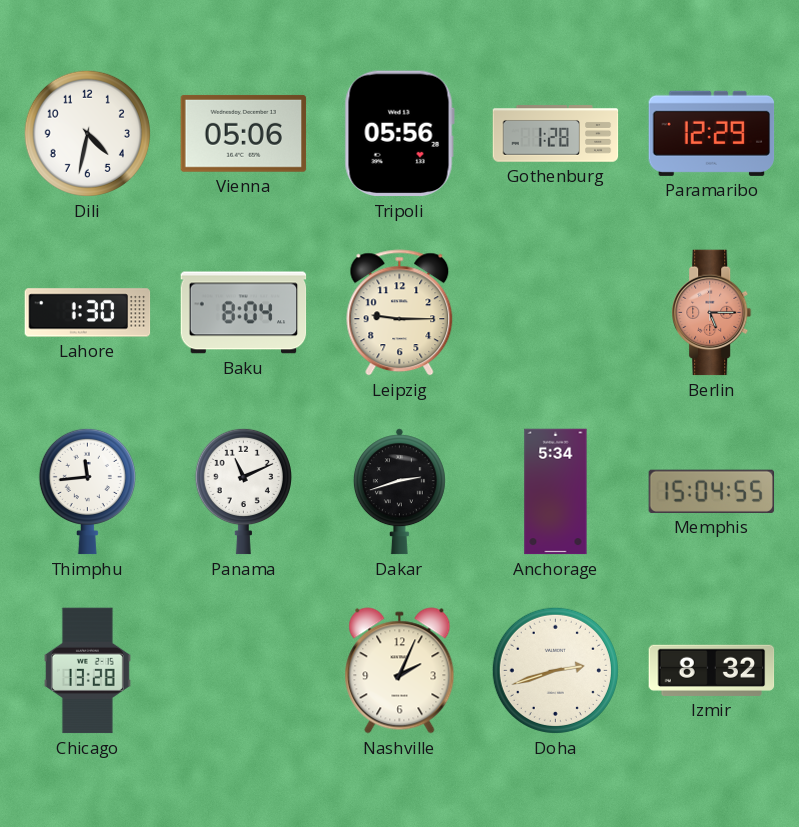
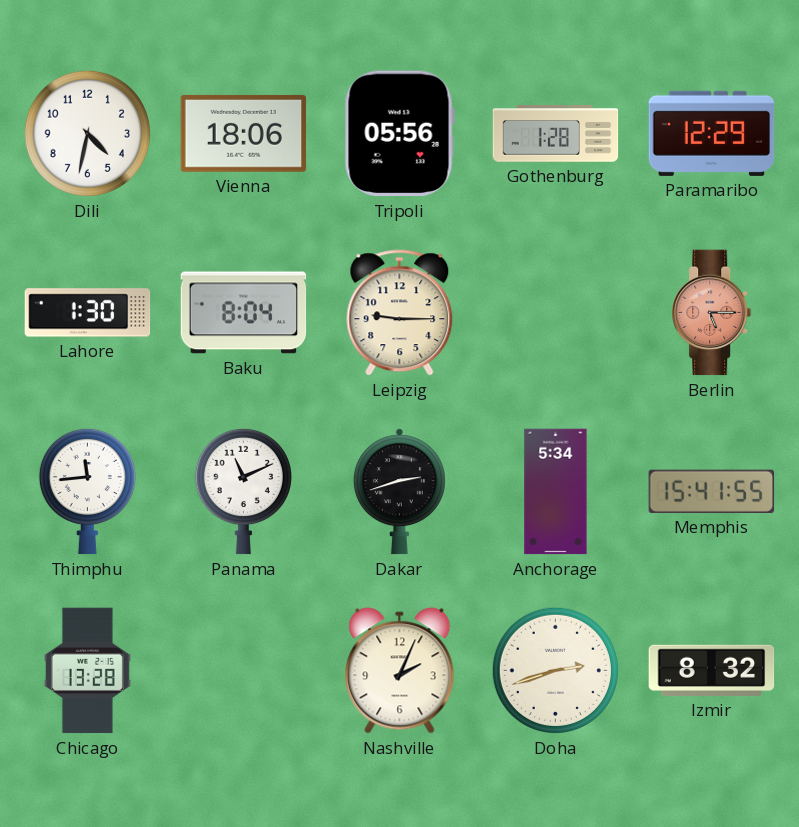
Vienna: 05:06 -> 18:06
Memphis: 15:04 -> 15:41
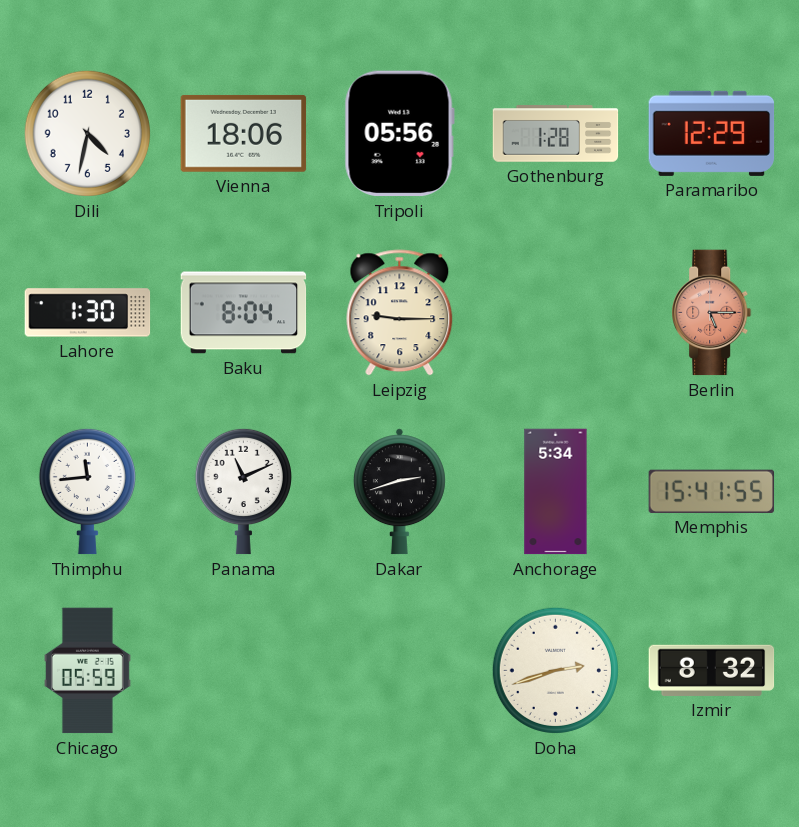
Chicago: 13:28 -> 05:59
Nashville: 2:04 -> none
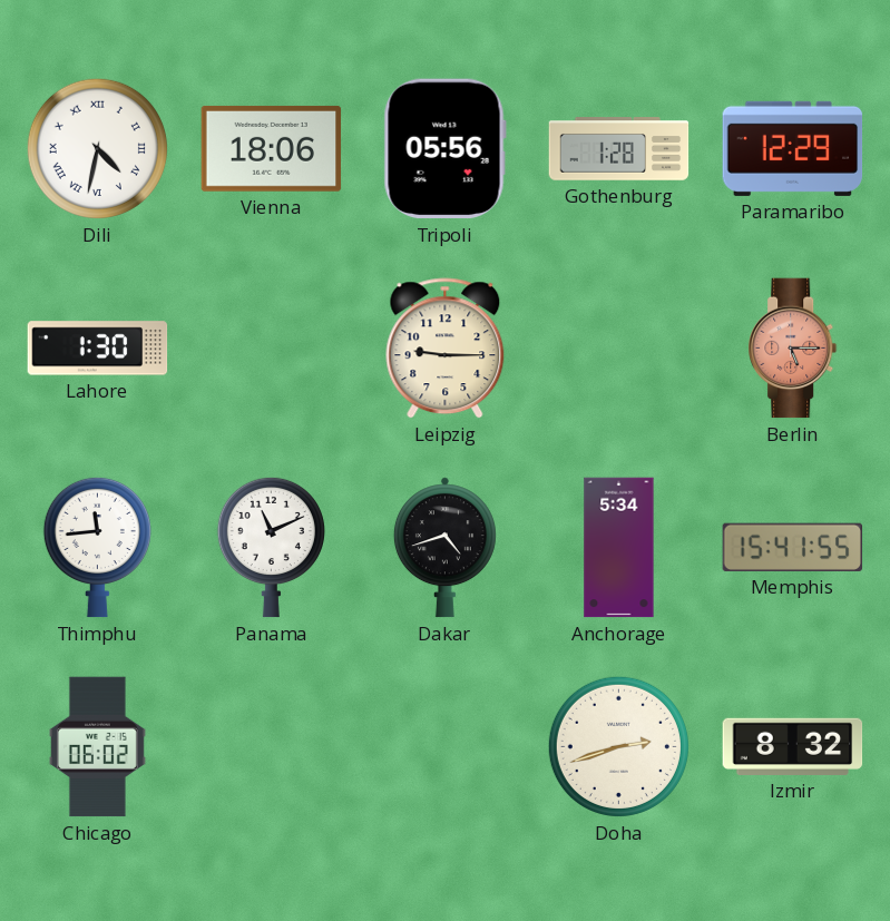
Dili numerals: Arabic -> Roman
Baku: 8:04 -> none
Dakar: 2:42 -> 4:42
Chicago: 05:59 -> 06:02
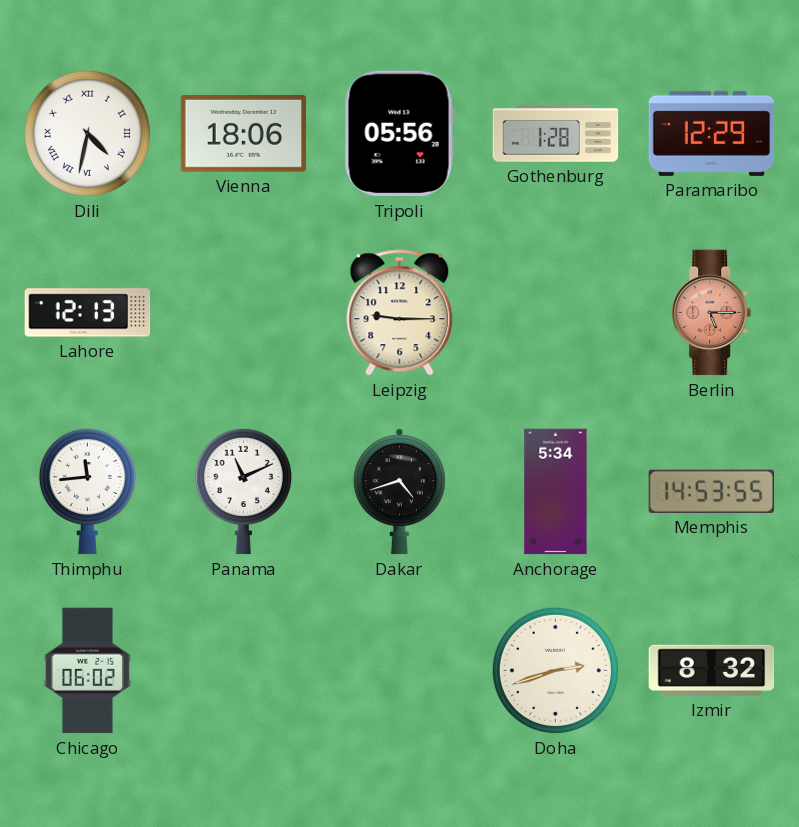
Lahore: 1:30 -> 12:13
Memphis: 15:41 -> 14:53
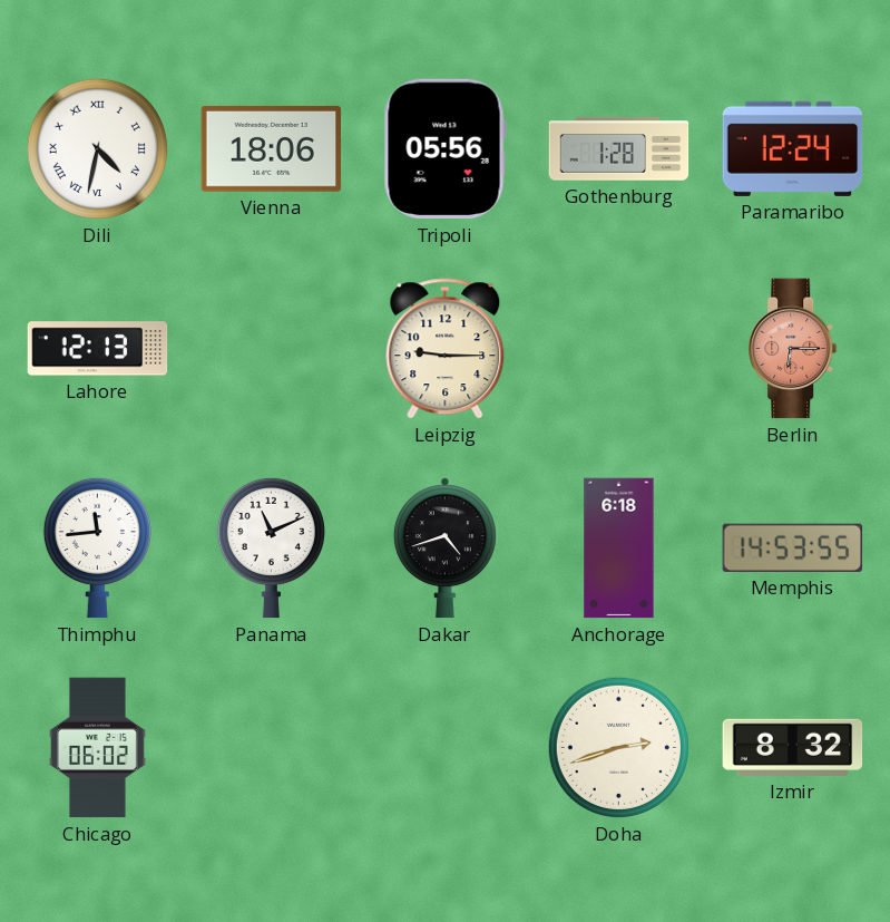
Paramaribo: 12:29 -> 12:24
Berlin: 5:15 -> 6:15
Anchorage: 5:34 -> 6:18
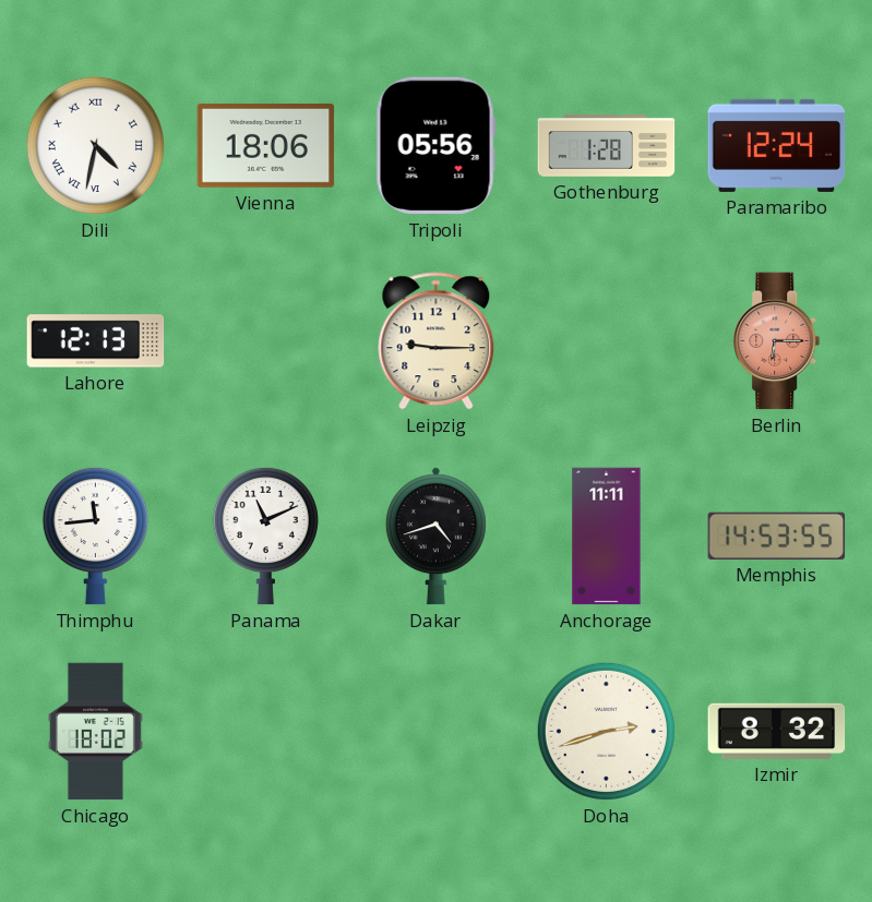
Anchorage: 6:18 -> 11:11
Chicago: 06:02 -> 18:02
